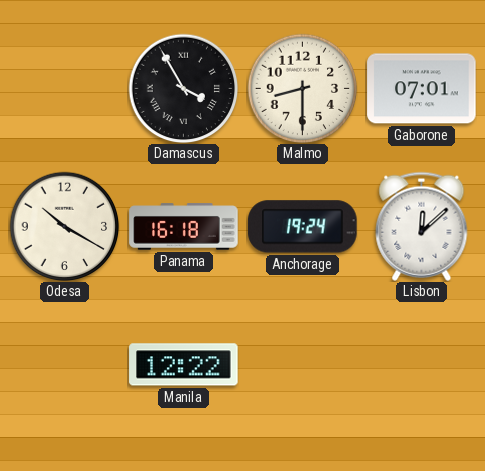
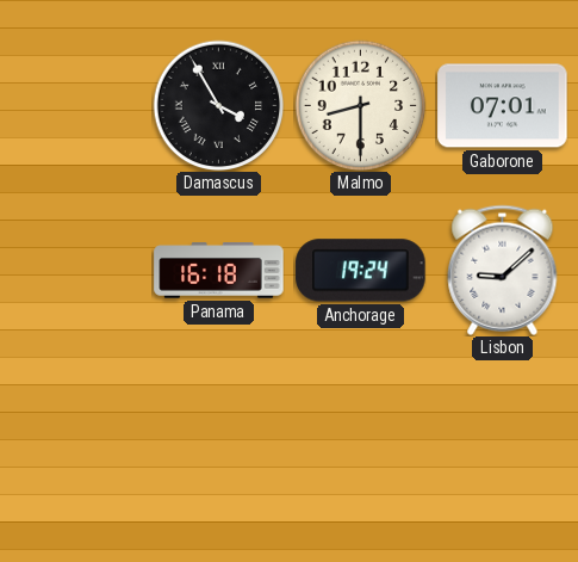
Odesa: 10:20 -> none
Lisbon: 12:08 -> 9:08
Manila: 12:22 -> none
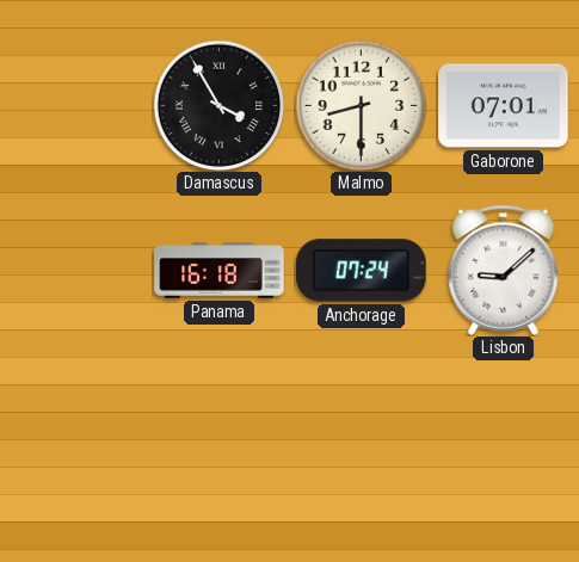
Anchorage: 19:24 -> 07:24
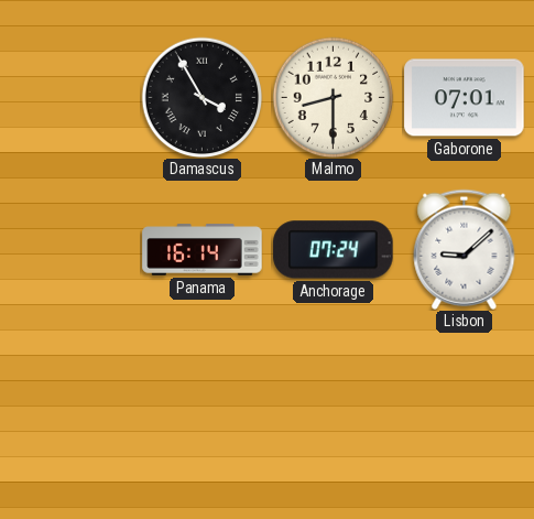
Panama: 16:18 -> 16:14
